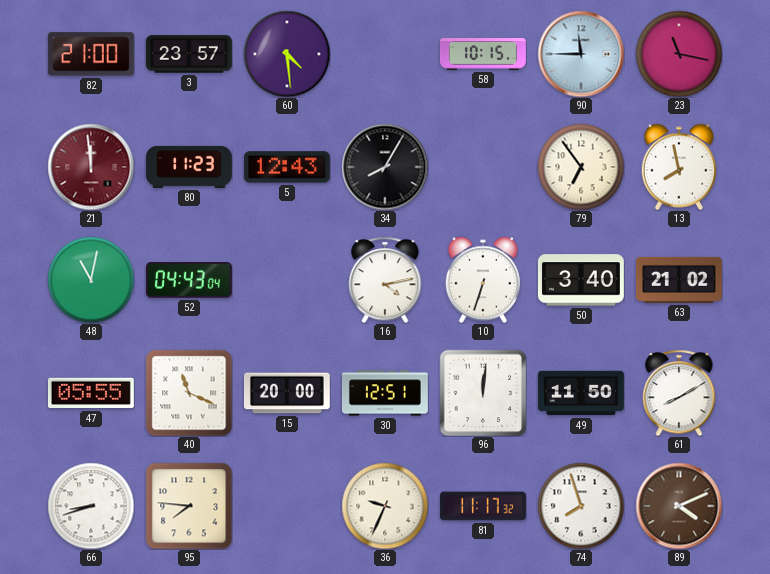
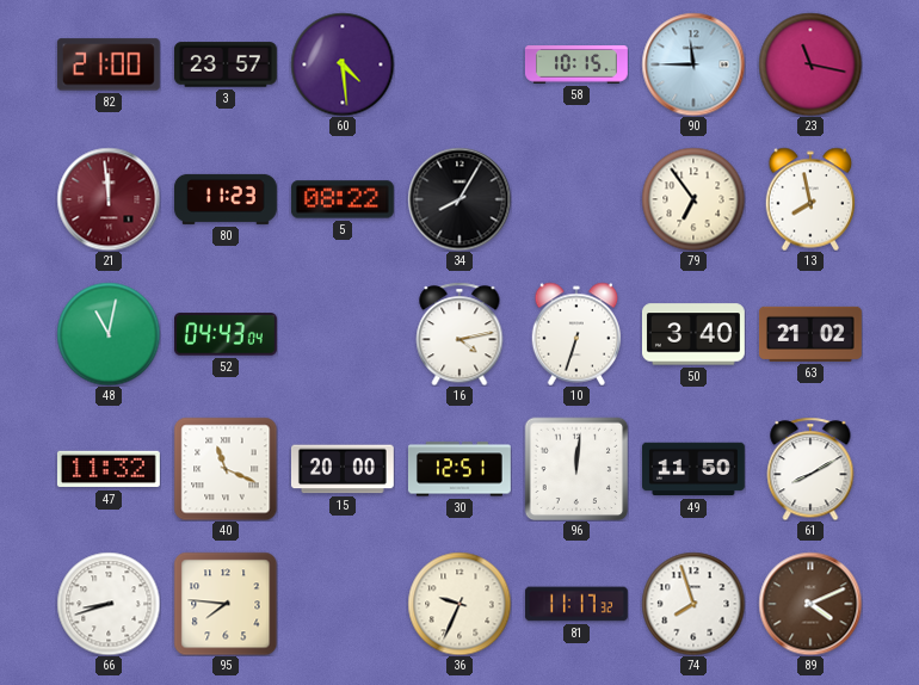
5: 12:43 -> 08:22
47: 05:55 -> 11:32
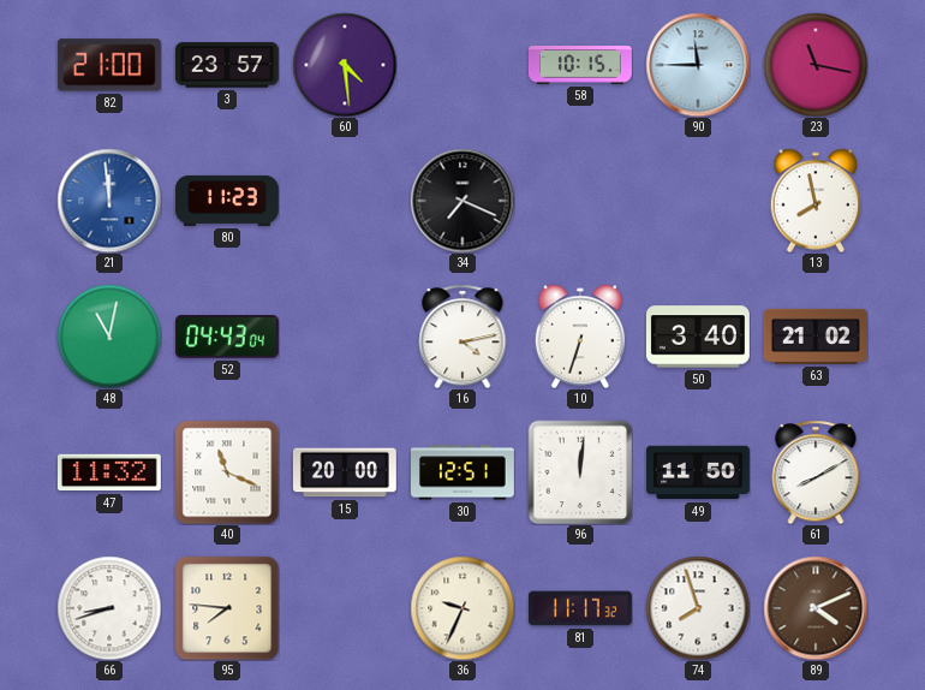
21 dial: burgundy -> blue
5: 08:22 -> none
34: 8:05 -> 7:19
79: 6:54 -> none
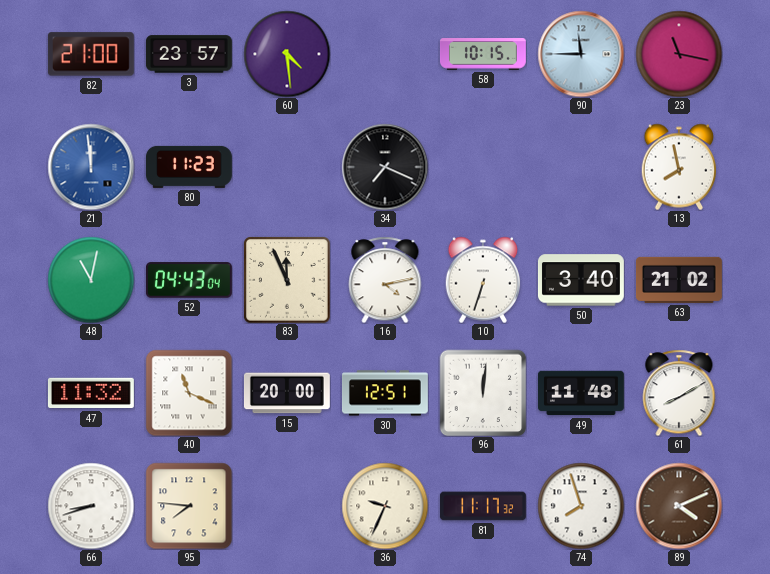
83: none -> 11:56
49: 11:50 -> 11:48
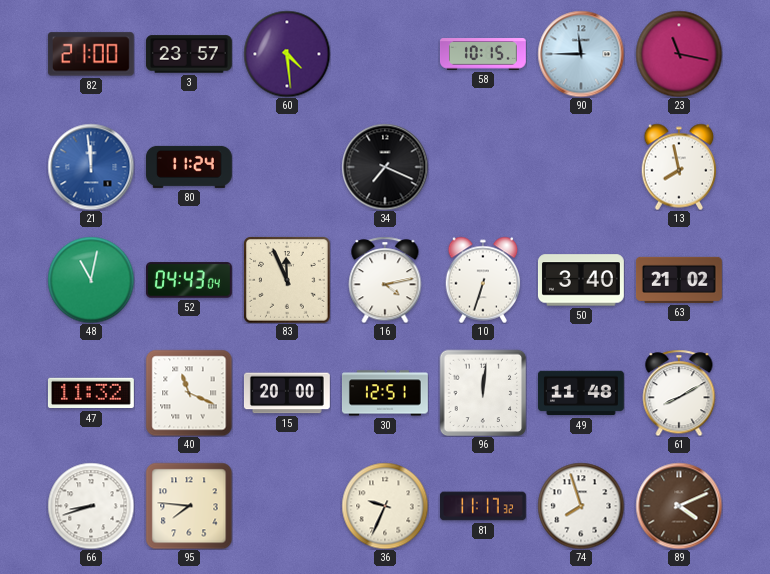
80: 11:23 -> 11:24
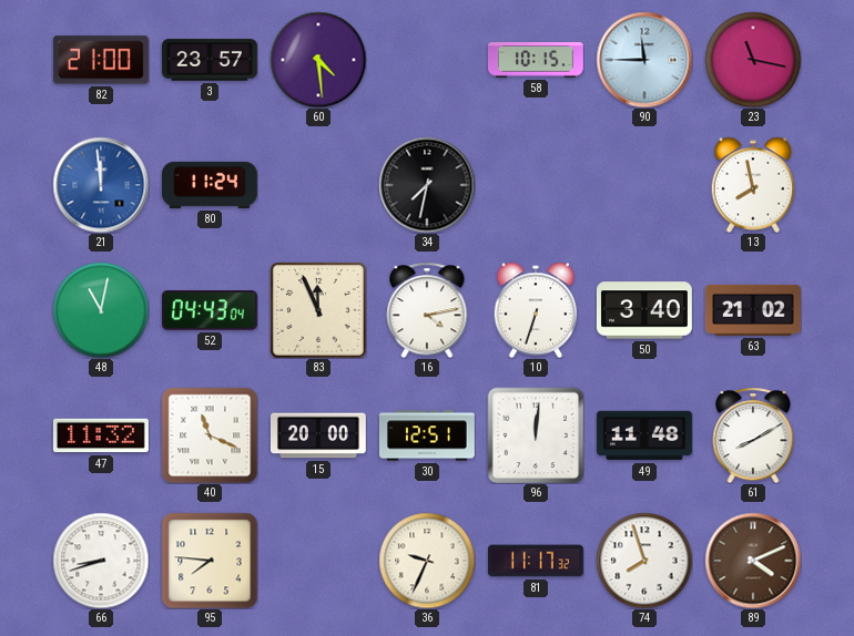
34: 7:19 -> 7:32
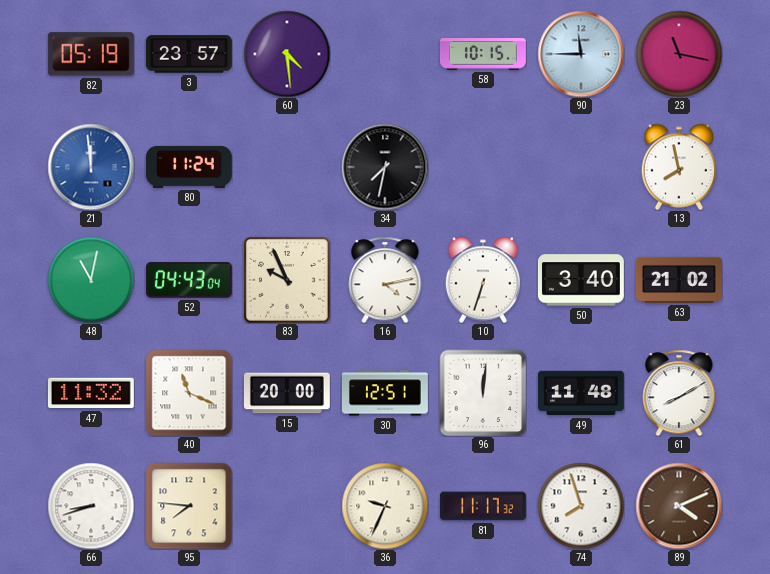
82: 21:00 -> 05:19
83: 11:56 -> 9:56
